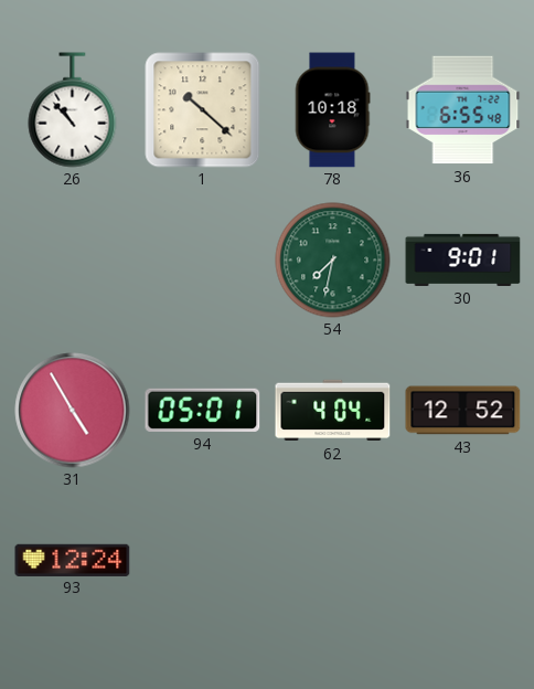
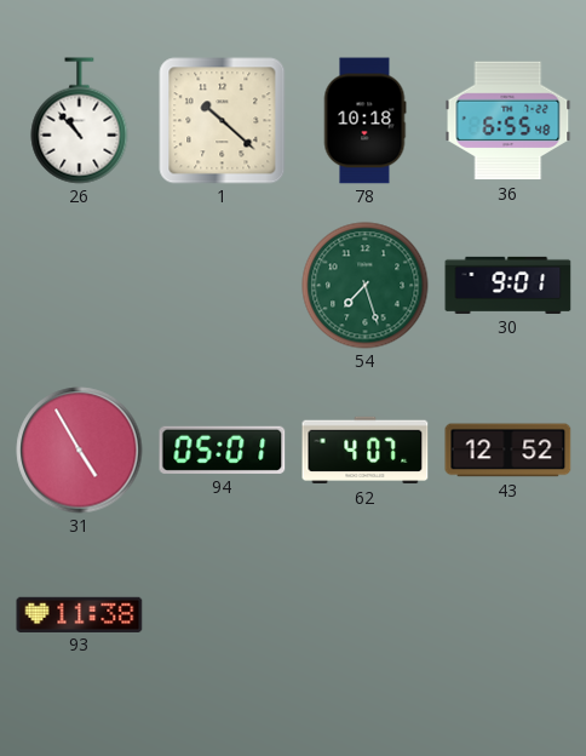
54: 7:32 -> 7:27
62: 4:04 -> 4:07
93: 12:24 -> 11:38
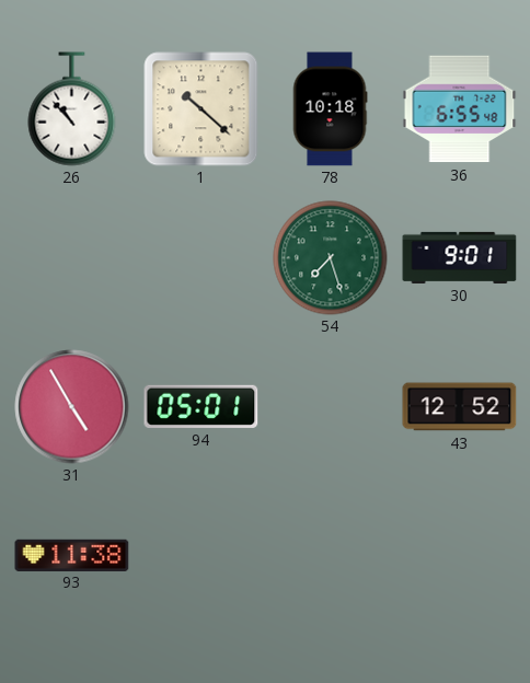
62: 4:07 -> none
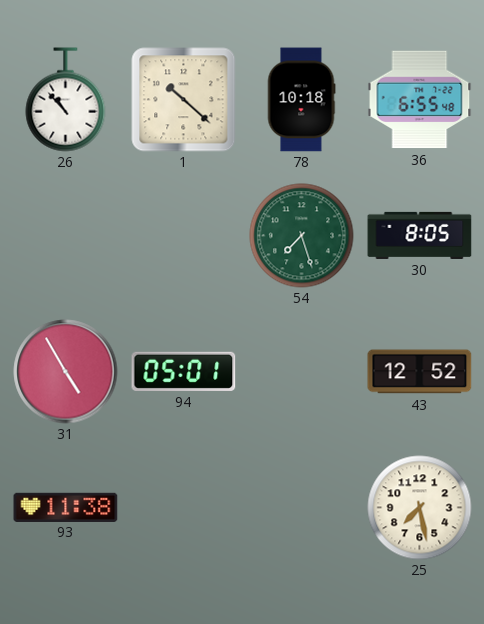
30: 9:01 -> 8:05
25: none -> 7:28
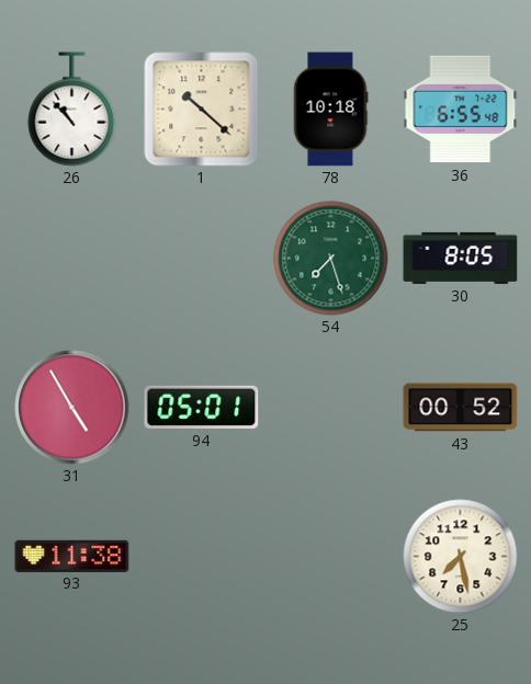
43: 12:52 -> 00:52
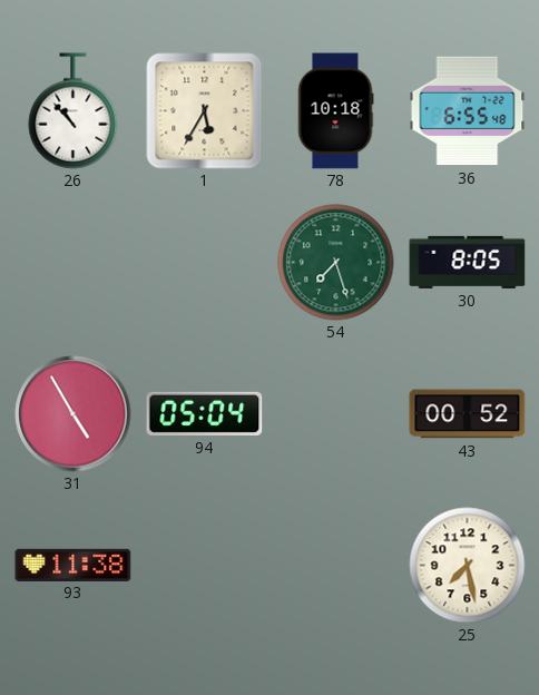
1: 10:22 -> 5:35
94: 05:01 -> 05:04
